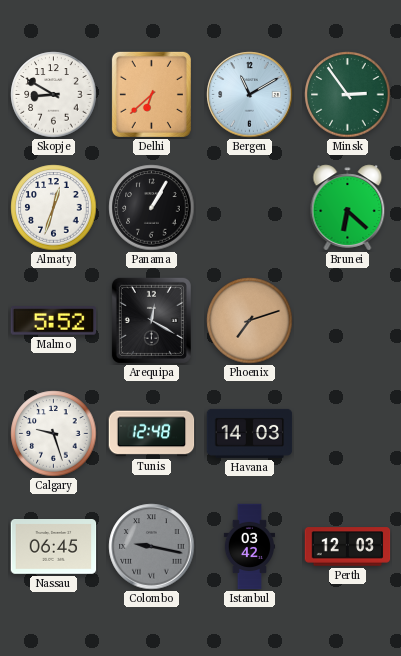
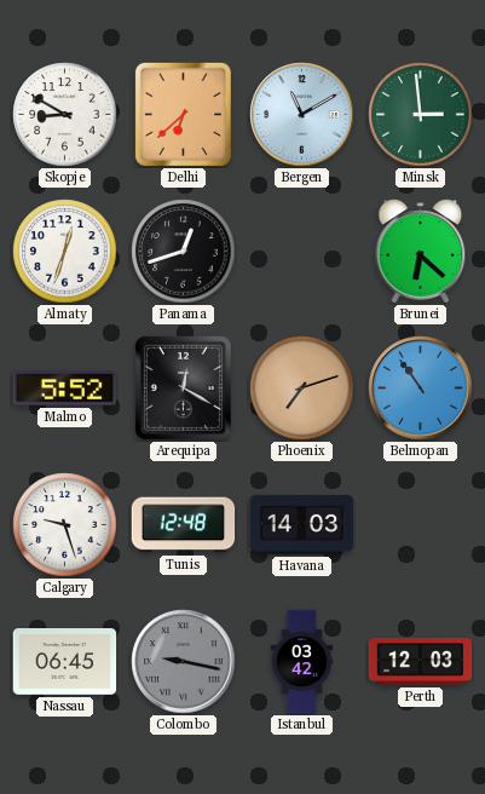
Minsk: 2:54 -> 2:59
Panama: 1:05 -> 12:42
Belmopan: none -> 10:54
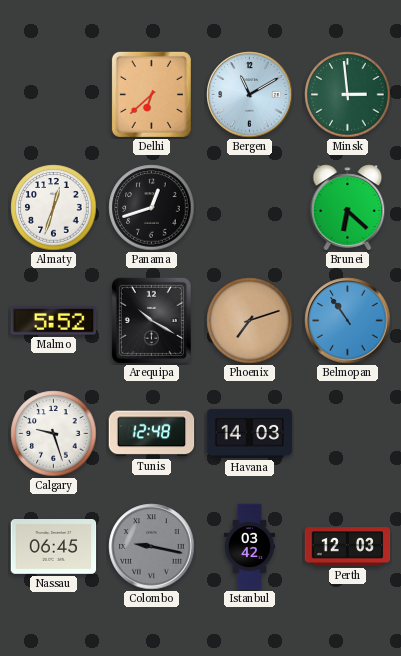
Skopje: 8:50 -> none
Arequipa: 12:20 -> 10:20
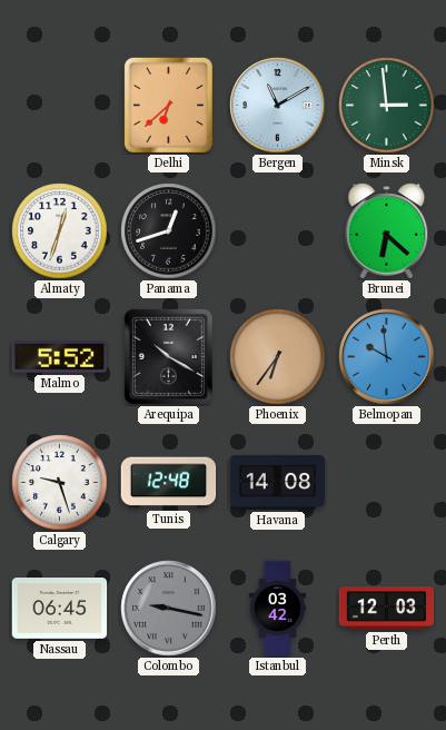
Phoenix: 7:12 -> 6:36
Belmopan: 10:54 -> 9:59
Havana: 14:03 -> 14:08
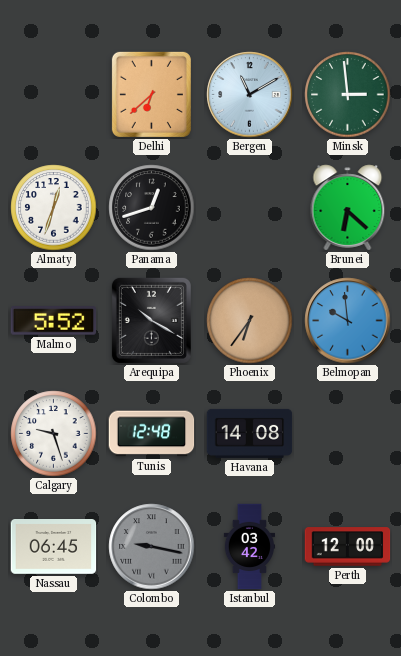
Perth: 12:03 -> 12:00
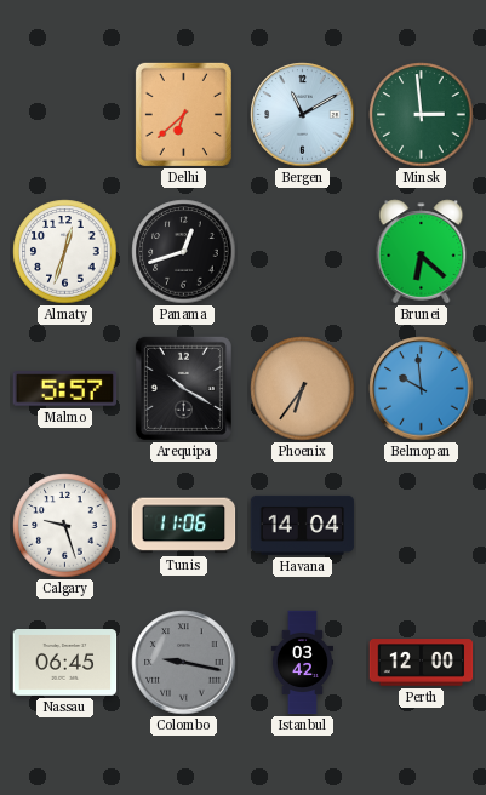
Malmo: 5:52 -> 5:57
Tunis: 12:48 -> 11:06
Havana: 14:08 -> 14:04
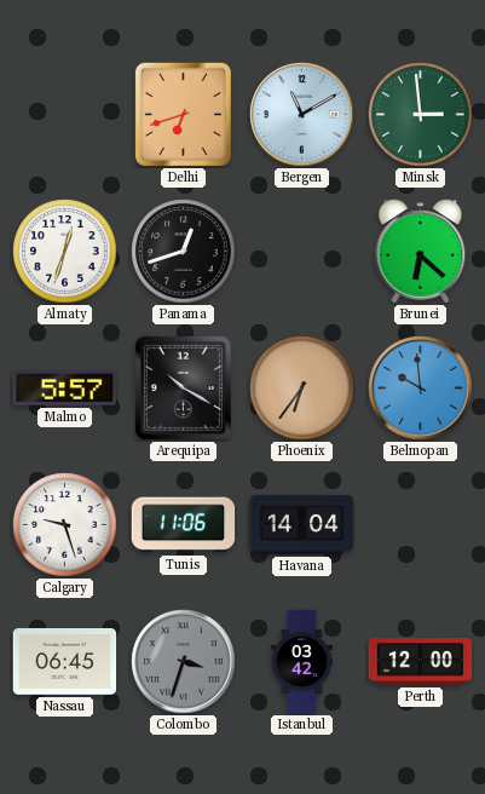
Delhi: 6:38 -> 6:42
Colombo: 9:17 -> 3:33
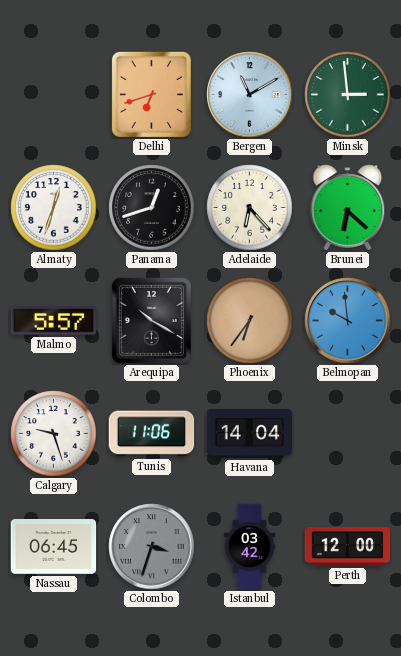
Adelaide: none -> 6:23
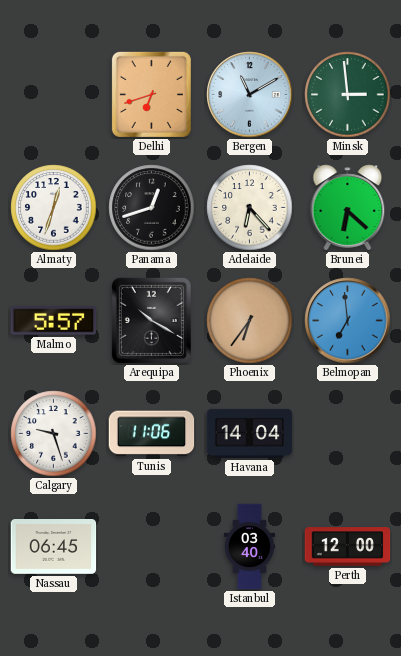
Belmopan: 9:59 -> 6:59
Colombo: 3:33 -> none
Istanbul: 03:42 -> 03:40
